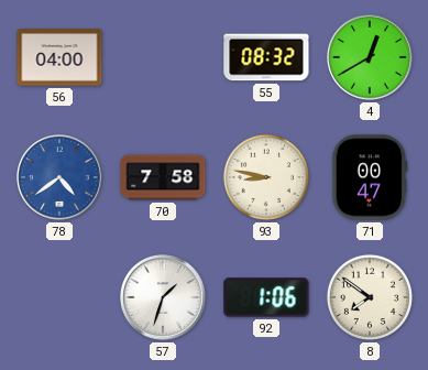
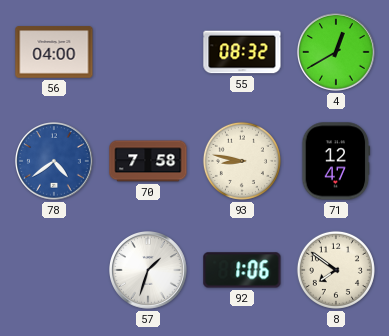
71: 00:47 -> 12:47
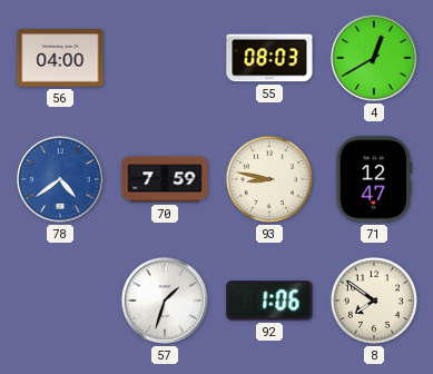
55: 08:32 -> 08:03
70: 7:58 -> 7:59
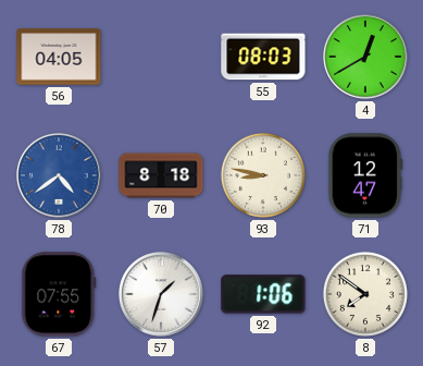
56: 04:00 -> 04:05
70: 7:59 -> 8:18
67: none -> 07:55
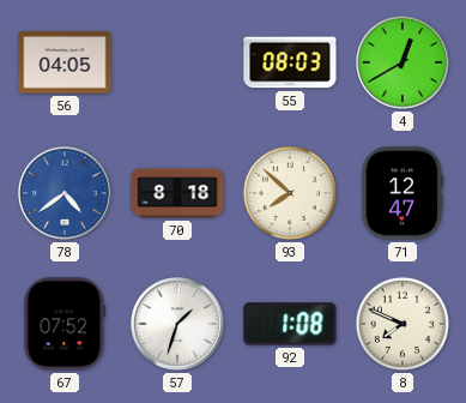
93: 8:47 -> 7:52
67: 07:55 -> 07:52
92: 1:06 -> 1:08
8: 7:51 -> 7:49
